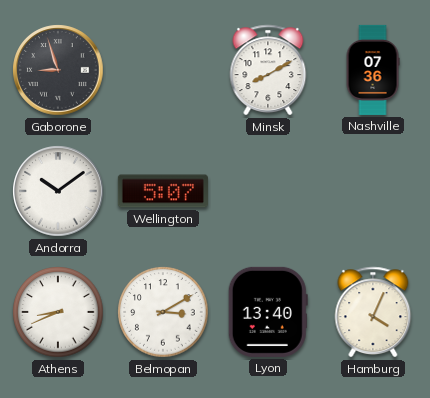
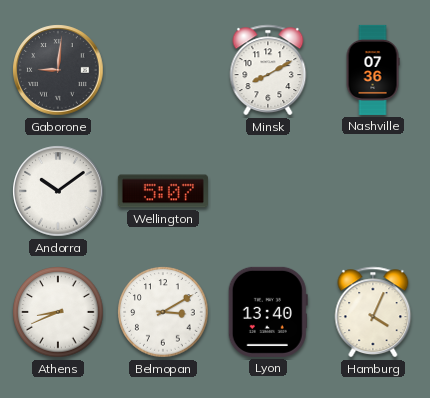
Gaborone: 8:57 -> 9:01
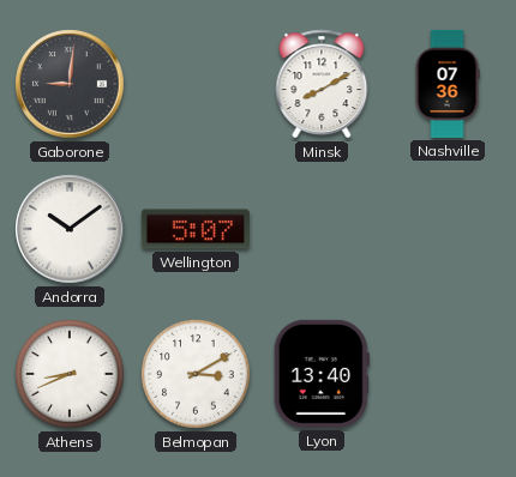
Hamburg: 4:04 -> none
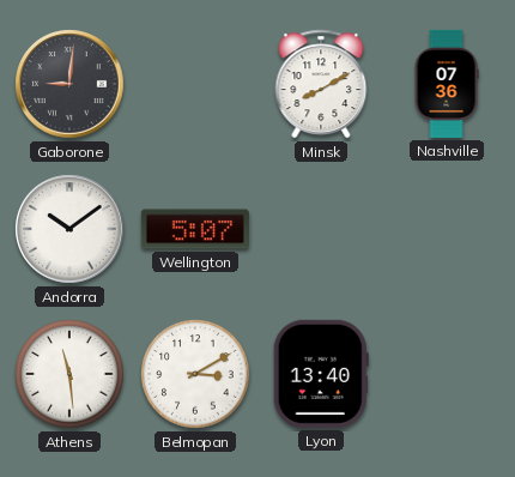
Athens: 8:41 -> 11:29
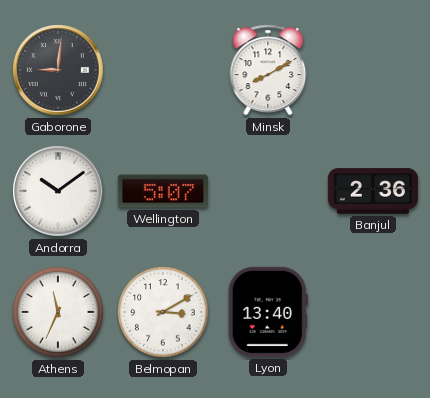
Nashville: 07:36 -> none
Banjul: none -> 2:36
Athens: 11:29 -> 11:34
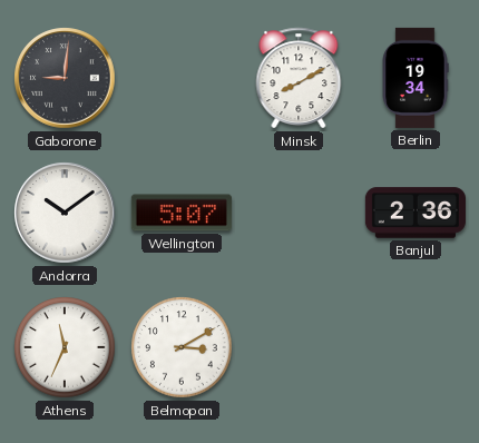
Berlin: none -> 19:34
Lyon: 13:40 -> none
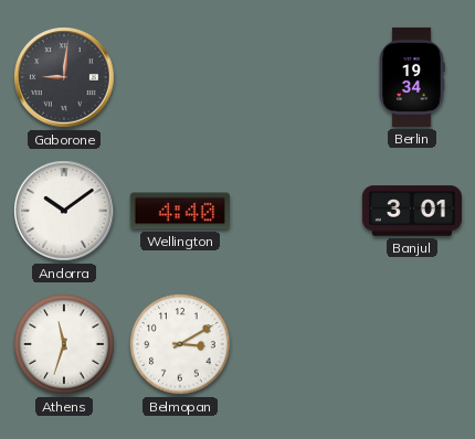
Minsk: 8:10 -> none
Wellington: 5:07 -> 4:40
Banjul: 2:36 -> 3:01
Athens: 11:34 -> 11:33
